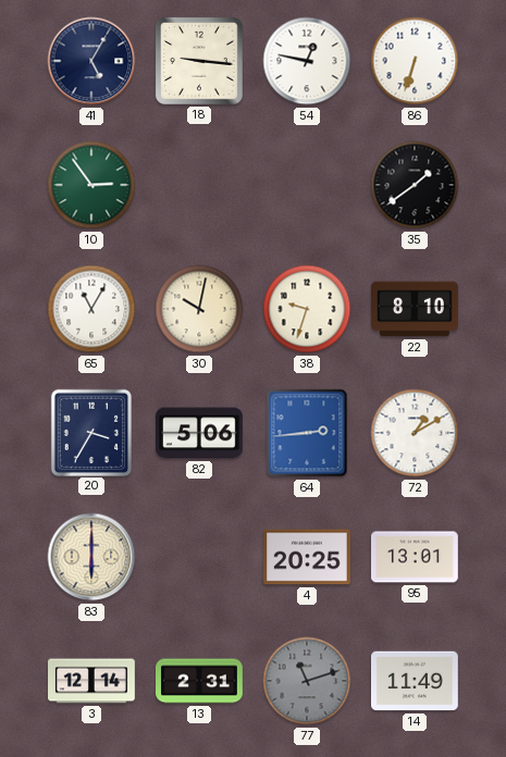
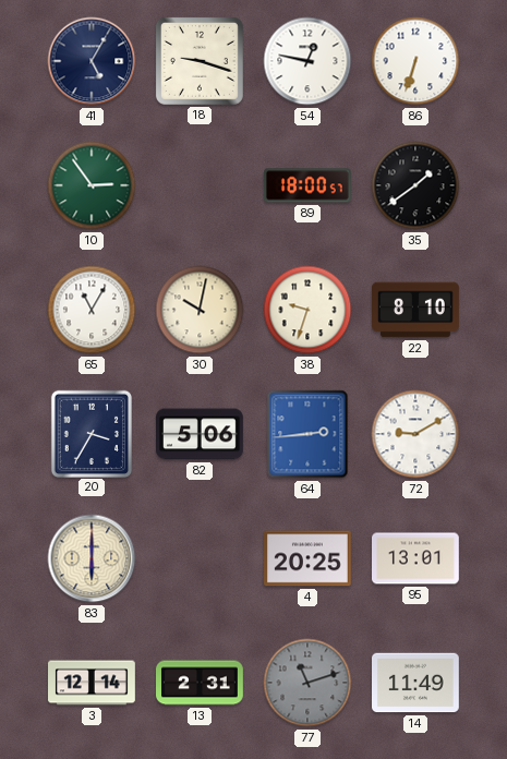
18: 9:16 -> 9:18
89: none -> 18:00
72: 1:10 -> 9:10
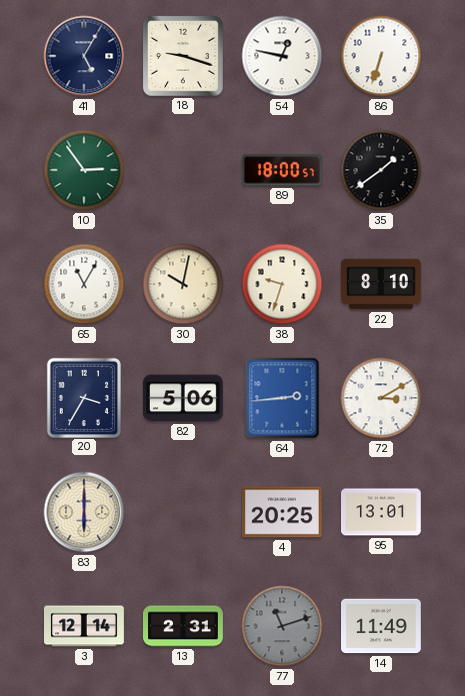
72: 9:10 -> 3:10
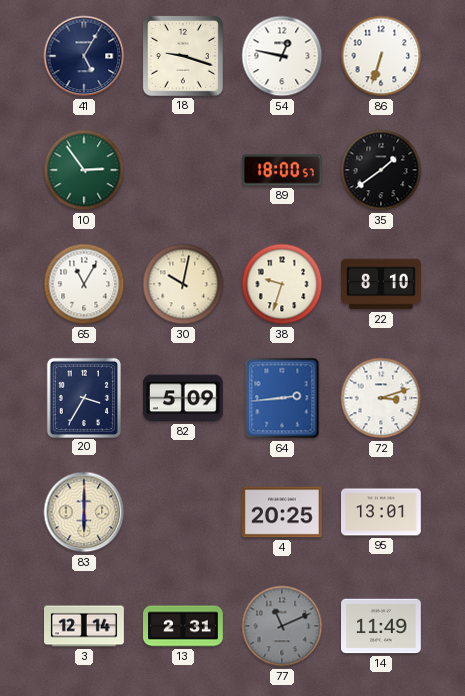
82: 5:06 -> 5:09
72: 3:10 -> 3:12
77: 11:12 -> 11:11
